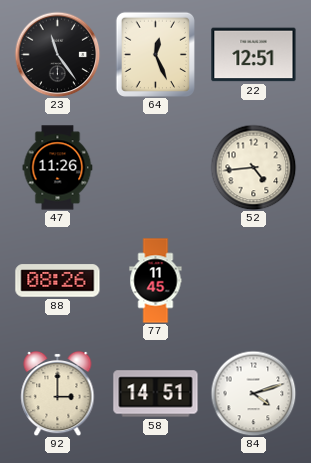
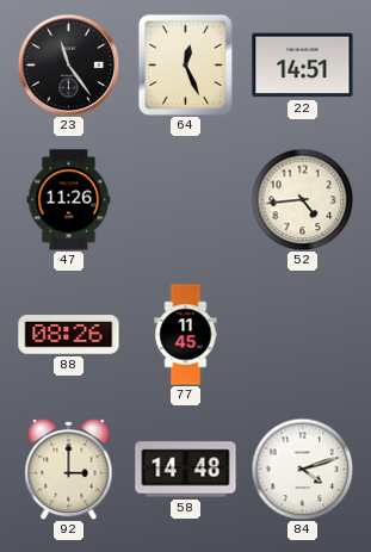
22: 12:51 -> 14:51
58: 14:51 -> 14:48
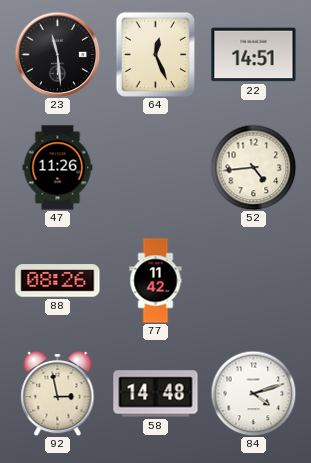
23: 11:24 -> 11:29
77: 11:45 -> 11:42
92: 3:00 -> 2:58
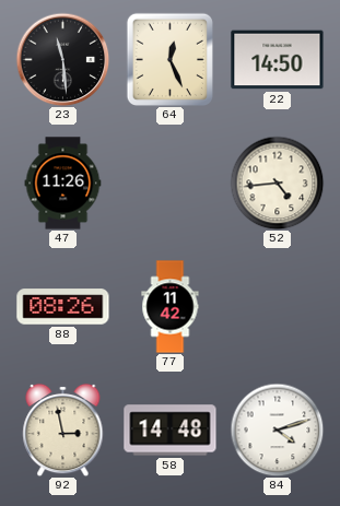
22: 14:51 -> 14:50
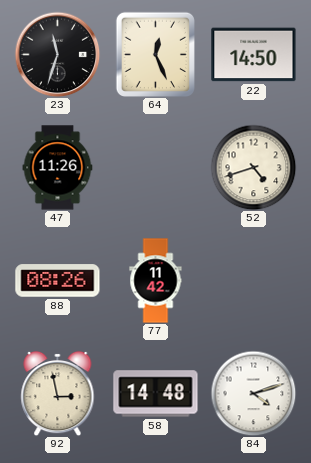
23: 11:29 -> 11:33
52: 4:44 -> 4:42
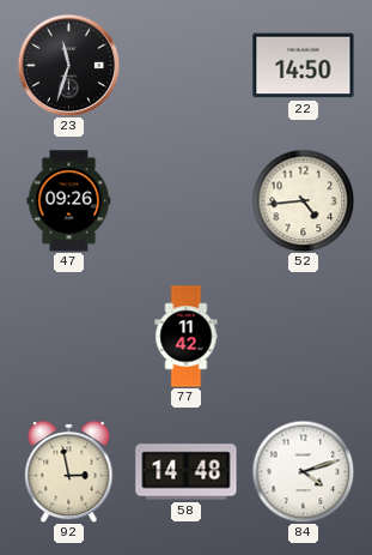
64: 12:26 -> none
47: 11:26 -> 09:26
52: 4:42 -> 4:44
88: 08:26 -> none
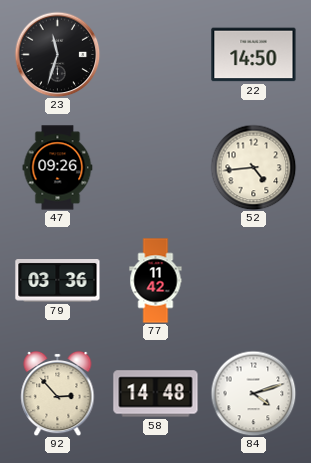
79: none -> 03:36
92: 2:58 -> 2:53
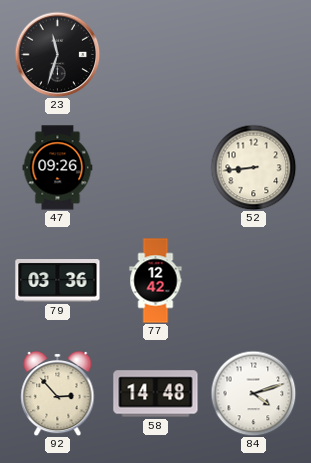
22: 14:50 -> none
52: 4:44 -> 8:44
77: 11:42 -> 12:42
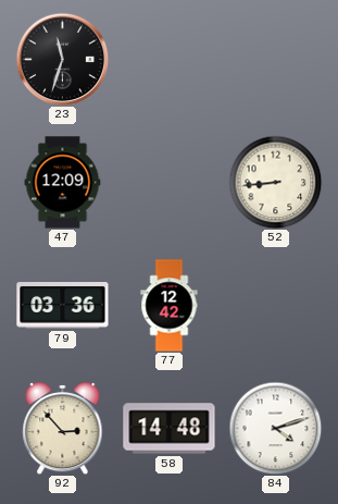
47: 09:26 -> 12:09
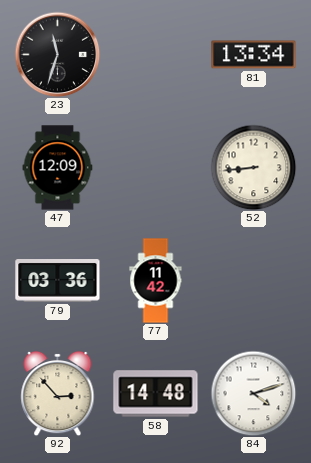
81: none -> 13:34
77: 12:42 -> 11:42
